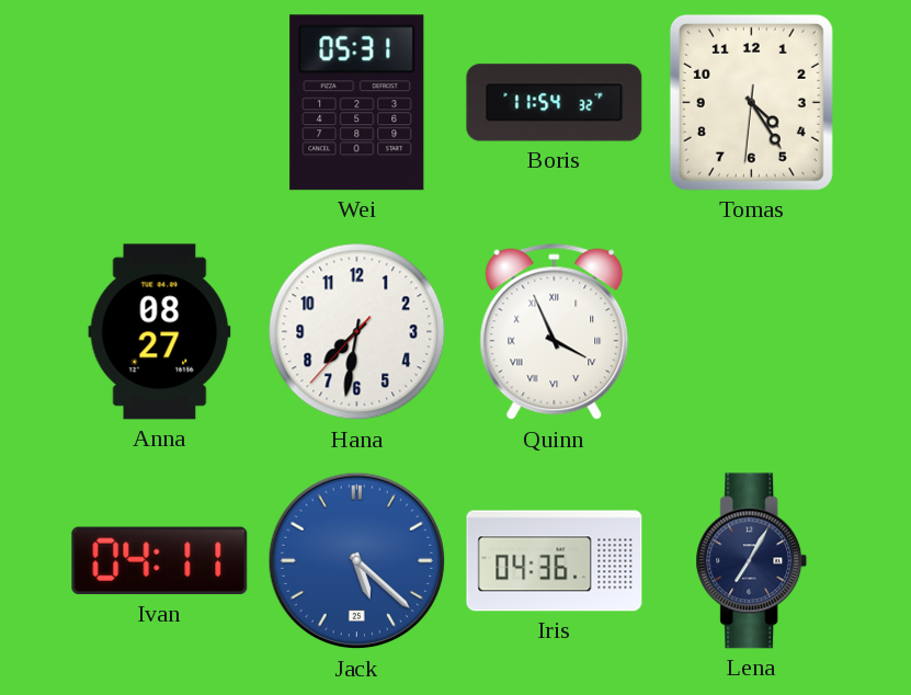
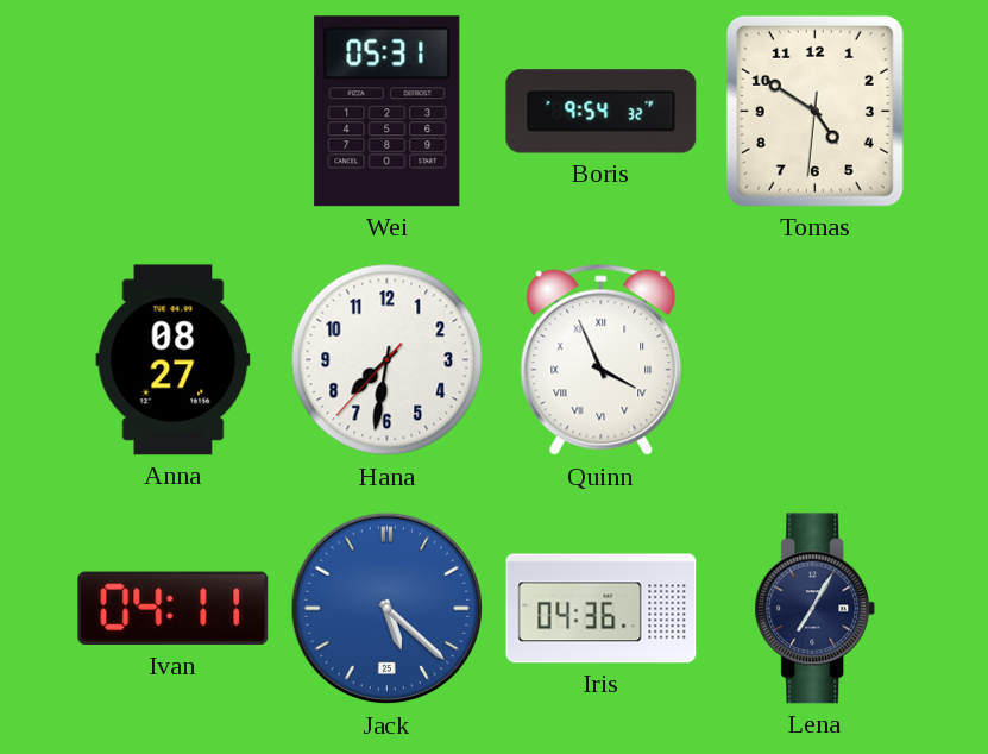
Boris: 11:54 -> 9:54
Tomas: 4:24 -> 4:50
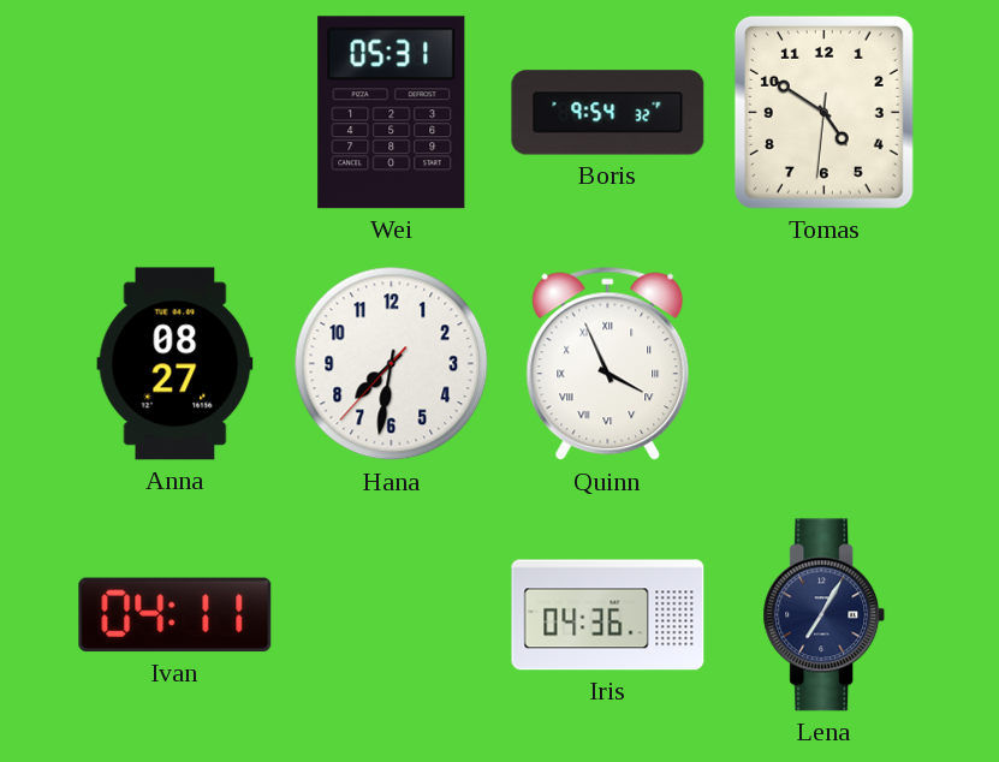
Jack: 5:22 -> none
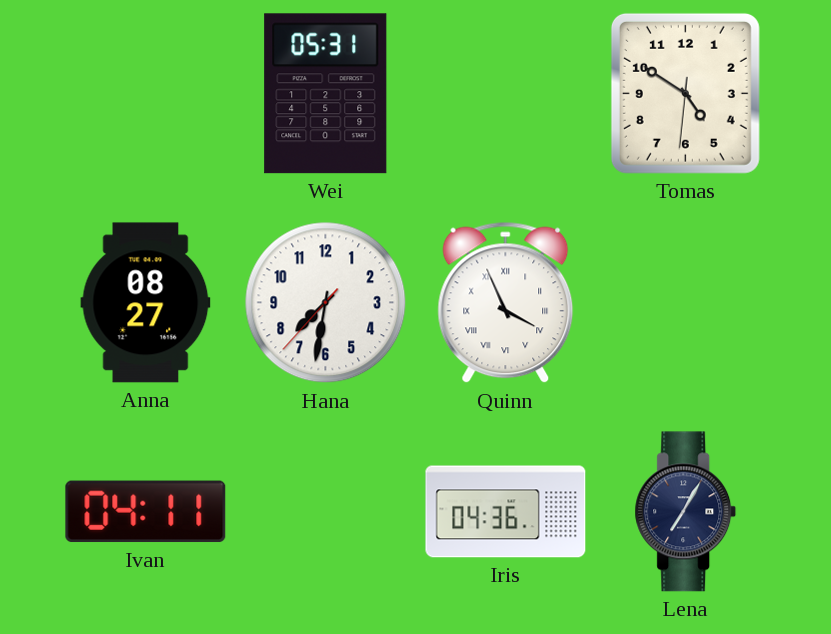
Boris: 9:54 -> none
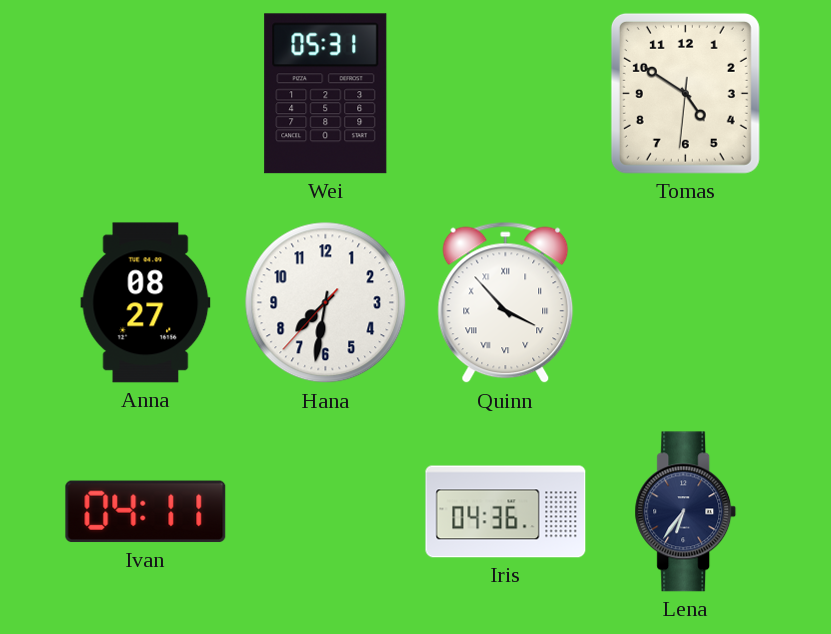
Quinn: 3:56 -> 3:53
Lena: 7:05 -> 6:36
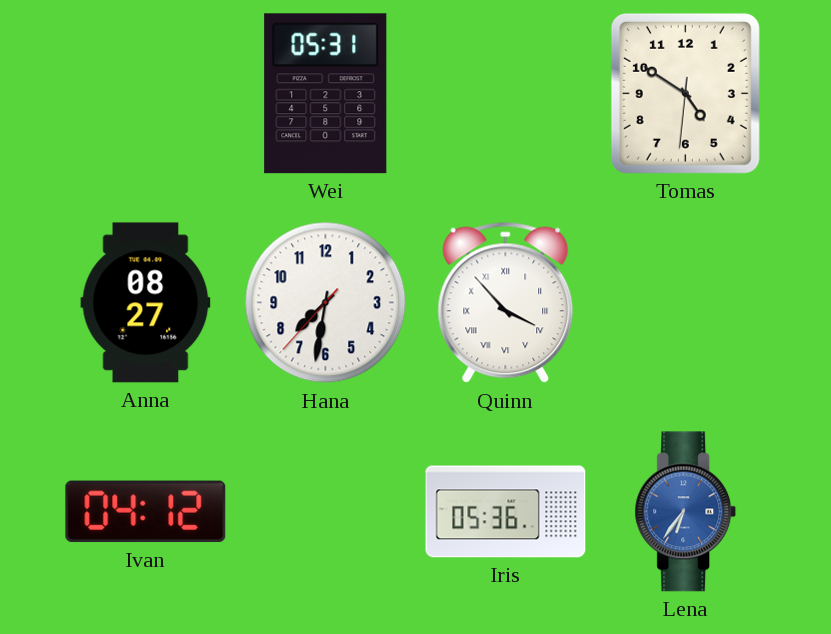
Ivan: 04:11 -> 04:12
Iris: 04:36 -> 05:36
Lena dial: navy -> blue
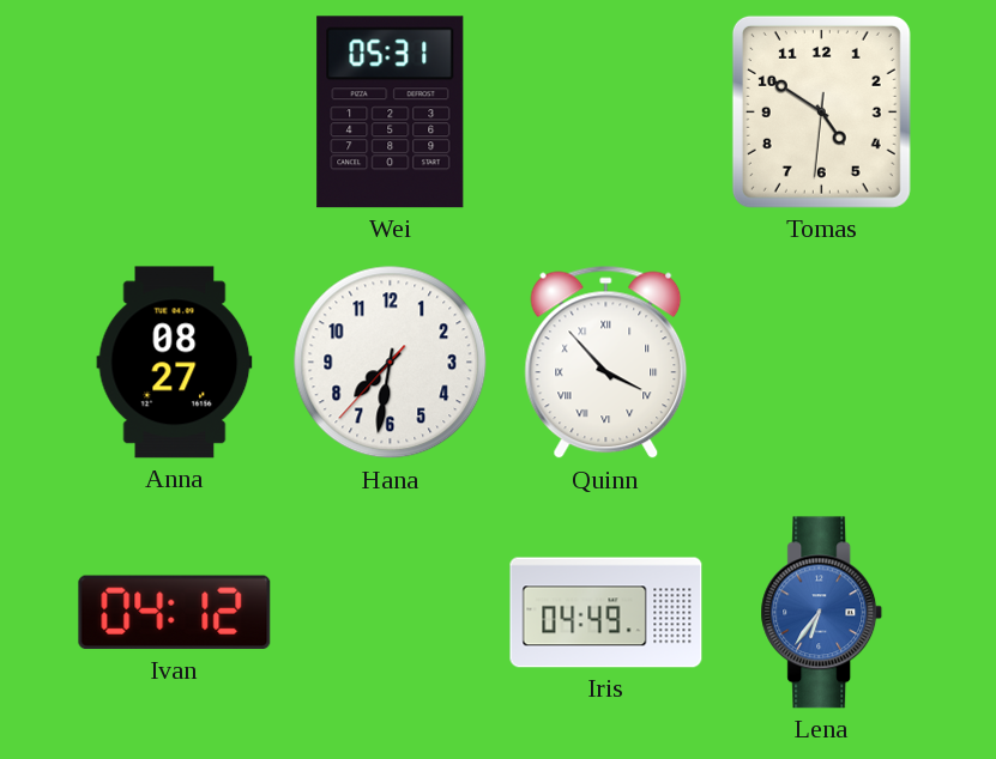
Iris: 05:36 -> 04:49
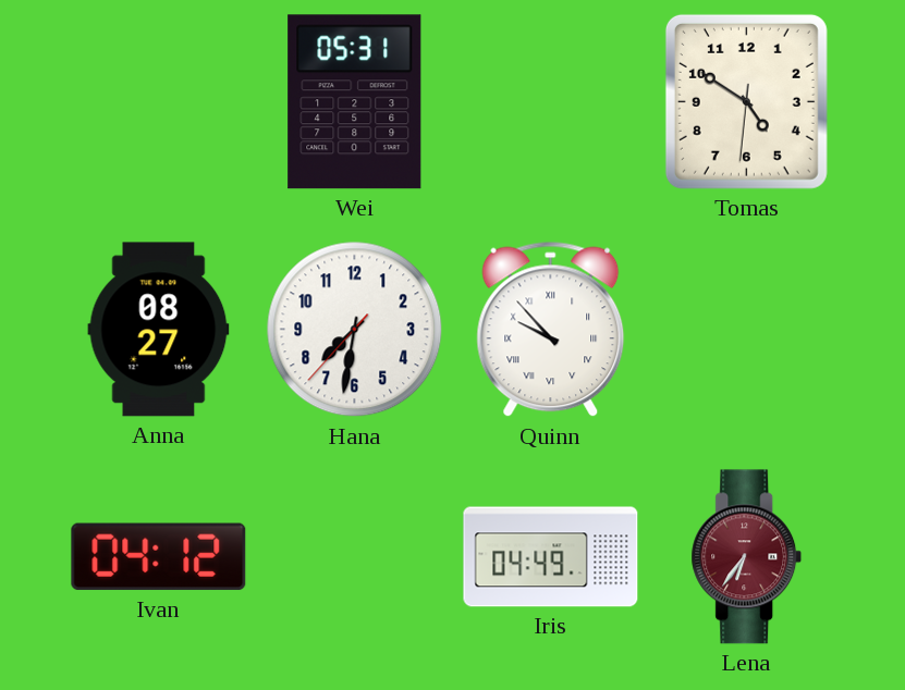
Quinn: 3:53 -> 9:53
Lena dial: blue -> burgundy
